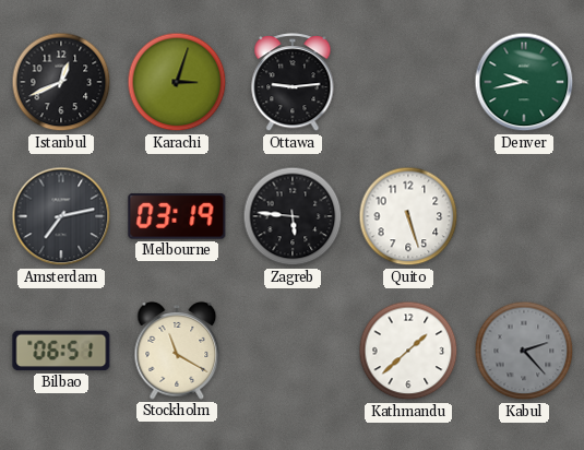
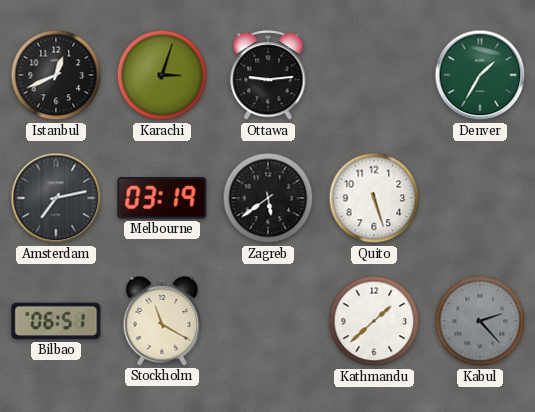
Denver: 9:43 -> 1:35
Zagreb: 5:46 -> 5:39
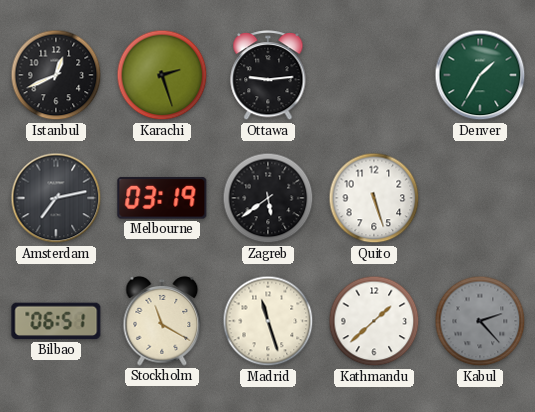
Karachi: 3:03 -> 2:27
Madrid: none -> 11:27
